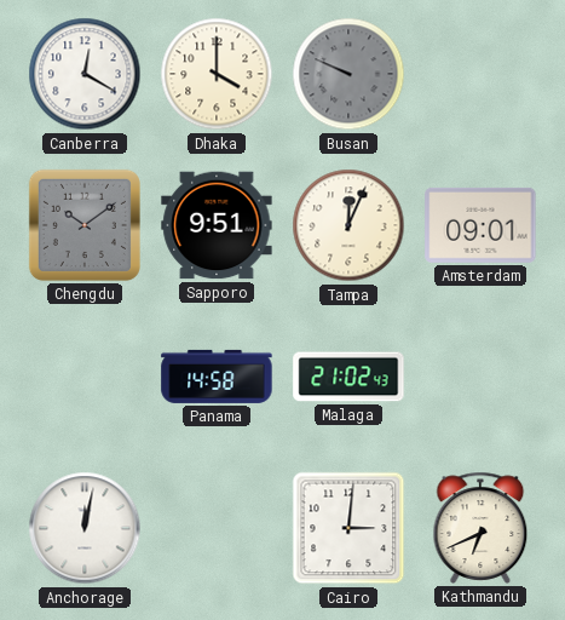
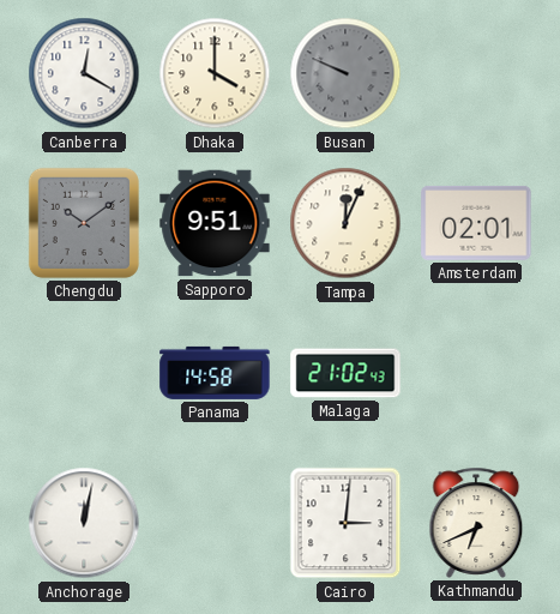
Amsterdam: 09:01 -> 02:01
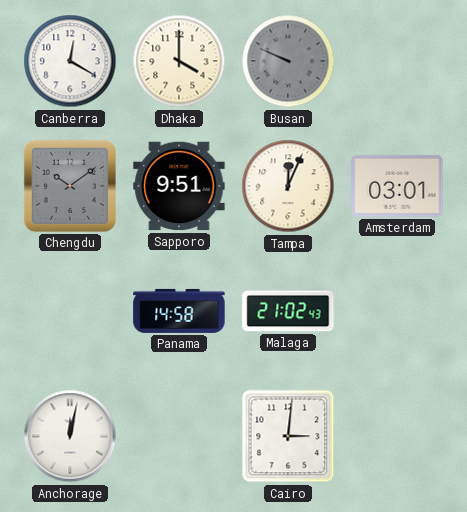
Amsterdam: 02:01 -> 03:01
Kathmandu: 6:41 -> none
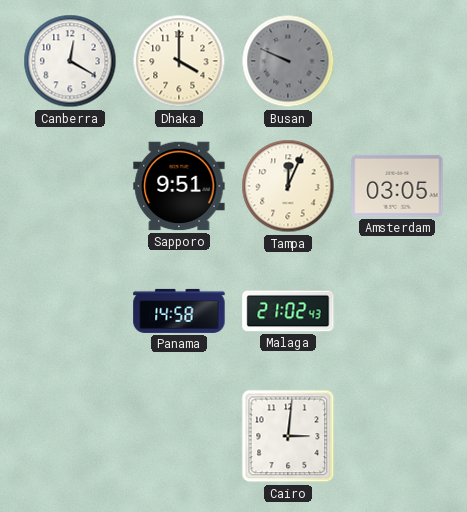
Chengdu: 10:09 -> none
Amsterdam: 03:01 -> 03:05
Anchorage: 12:02 -> none
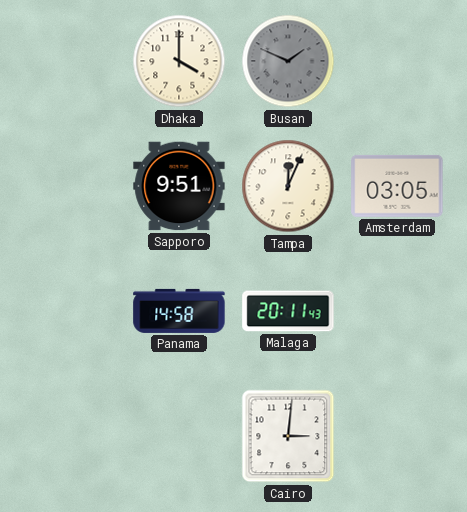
Canberra: 12:20 -> none
Busan: 9:49 -> 1:49
Malaga: 21:02 -> 20:11
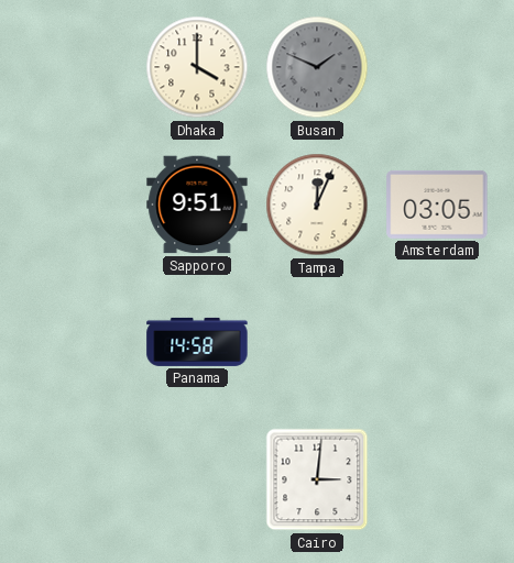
Malaga: 20:11 -> none
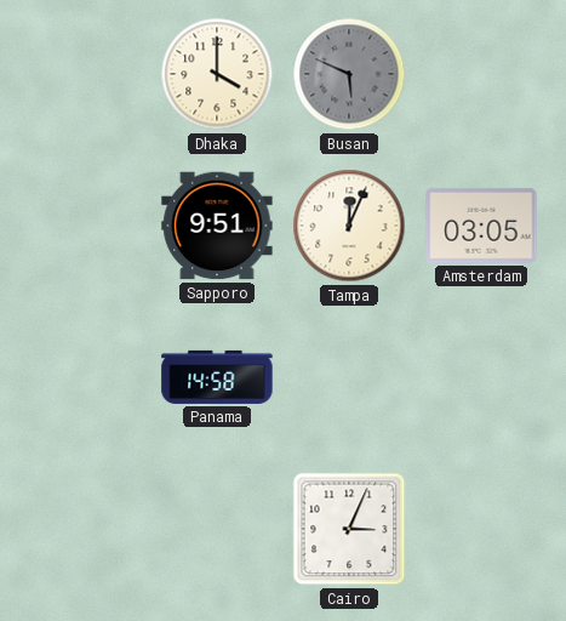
Busan: 1:49 -> 5:49
Cairo: 3:01 -> 3:04
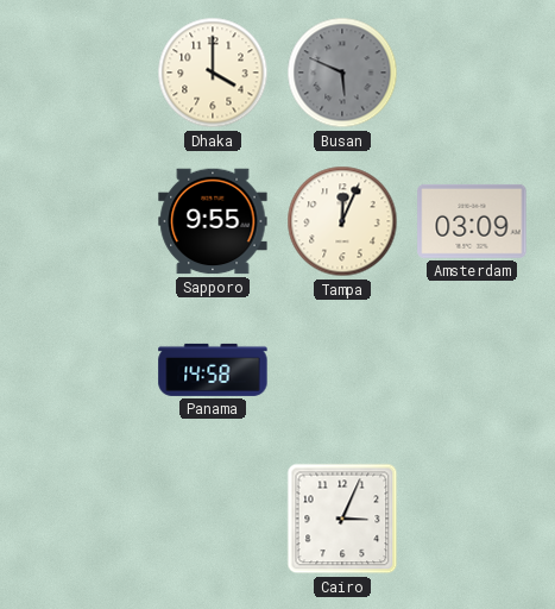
Sapporo: 9:51 -> 9:55
Amsterdam: 03:05 -> 03:09
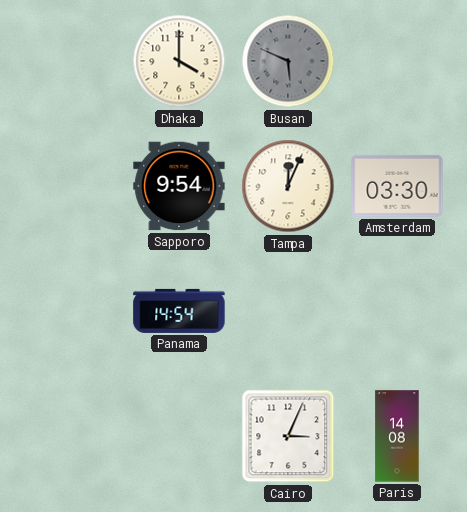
Sapporo: 9:55 -> 9:54
Amsterdam: 03:09 -> 03:30
Panama: 14:58 -> 14:54
Paris: none -> 14:08
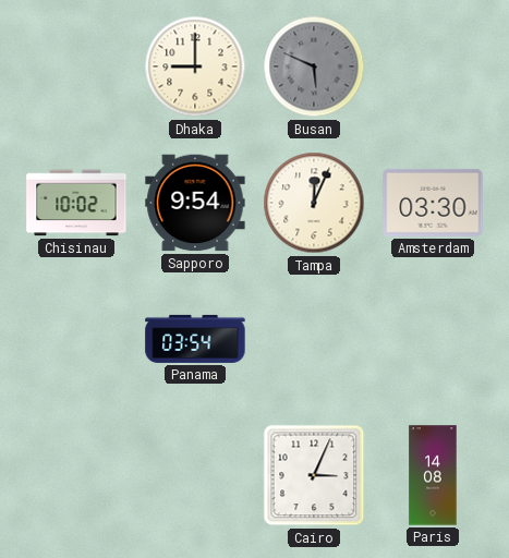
Dhaka: 4:00 -> 9:00
Chisinau: none -> 10:02
Panama: 14:54 -> 03:54
